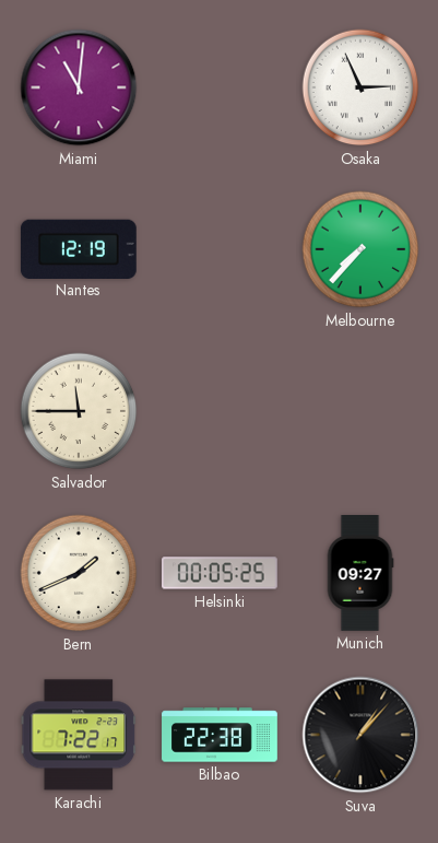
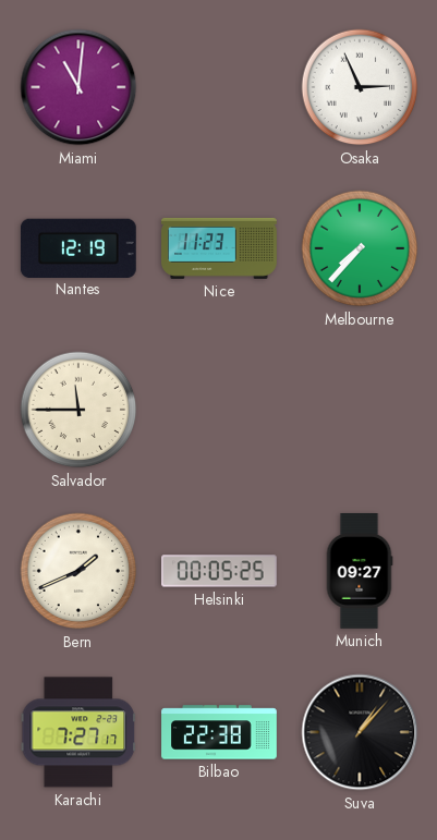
Nice: none -> 11:23
Karachi: 7:22 -> 7:27
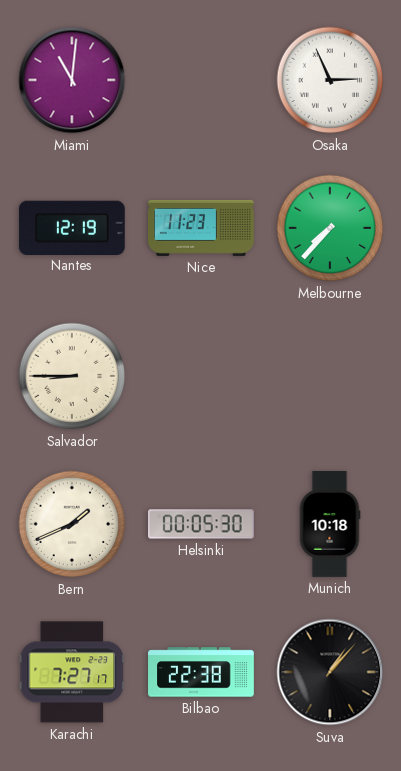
Salvador: 11:45 -> 8:45
Helsinki: 00:05:25 -> 00:05:30
Munich: 09:27 -> 10:18
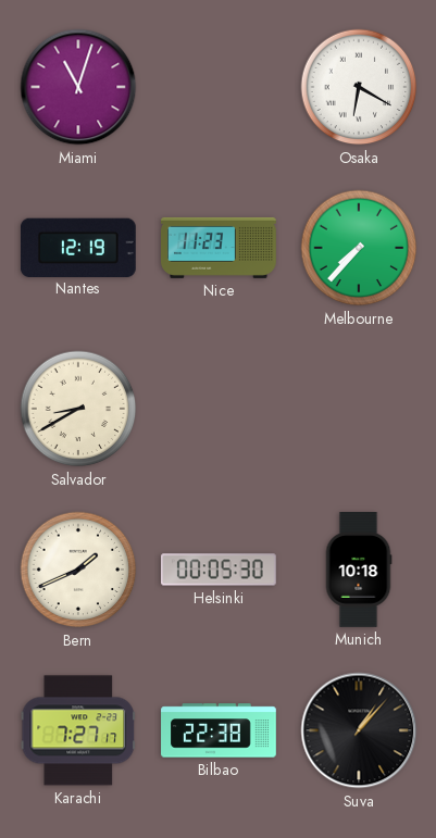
Miami: 11:01 -> 11:03
Osaka: 2:56 -> 6:20
Salvador: 8:45 -> 8:40
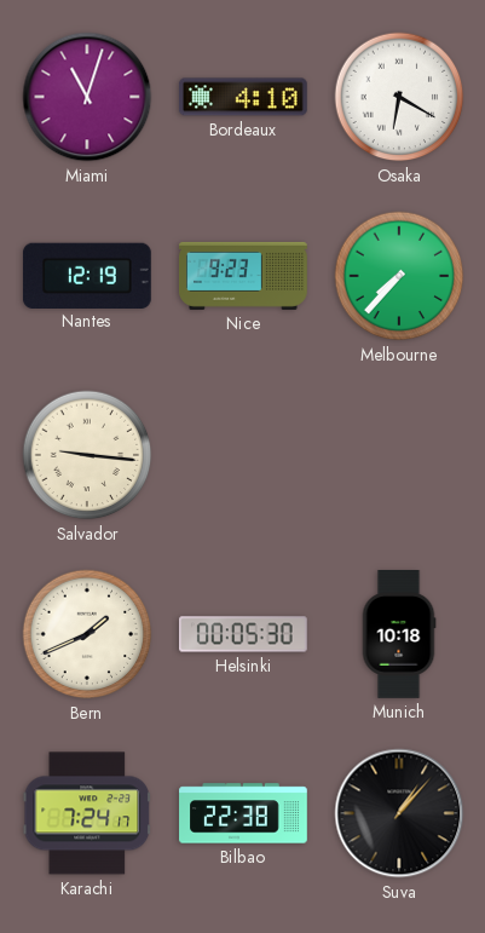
Bordeaux: none -> 4:10
Nice: 11:23 -> 9:23
Salvador: 8:40 -> 9:16
Karachi: 7:27 -> 7:24
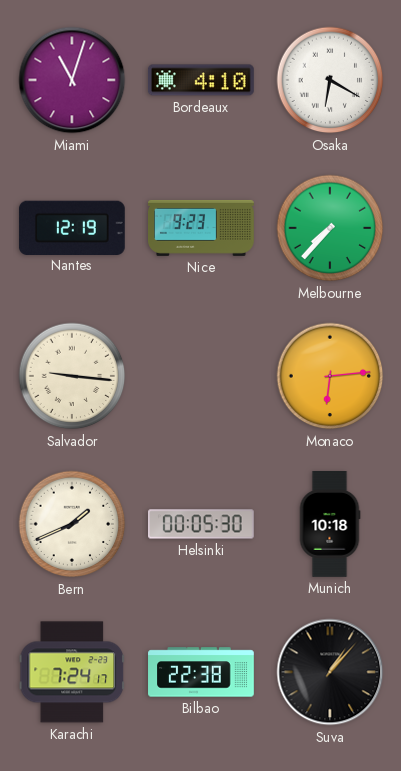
Monaco: none -> 6:14
